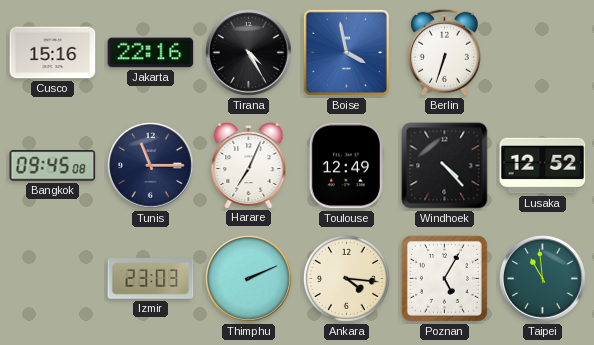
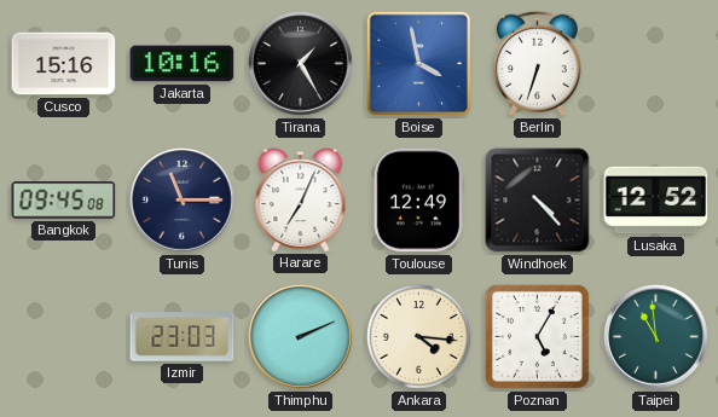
Jakarta: 22:16 -> 10:16
Tirana: 4:25 -> 1:25
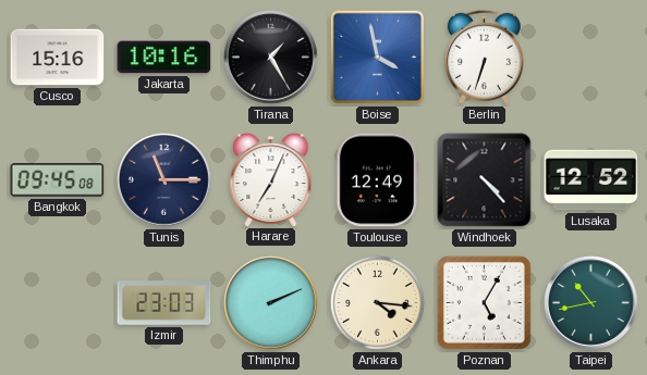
Taipei: 10:59 -> 10:43
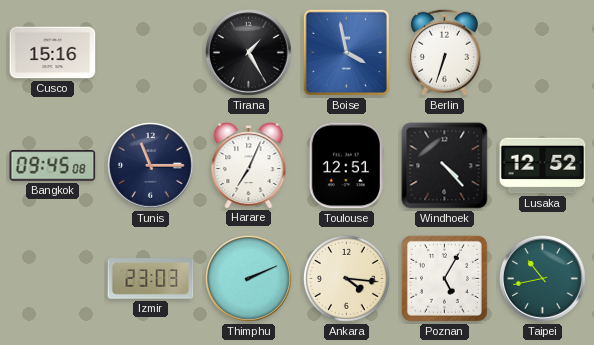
Jakarta: 10:16 -> none
Toulouse: 12:49 -> 12:51
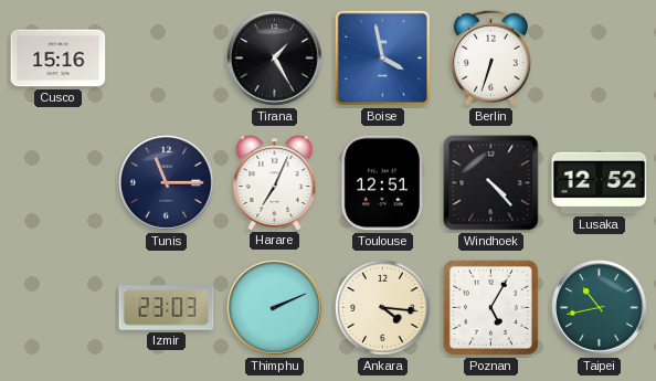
Bangkok: 09:45 -> none
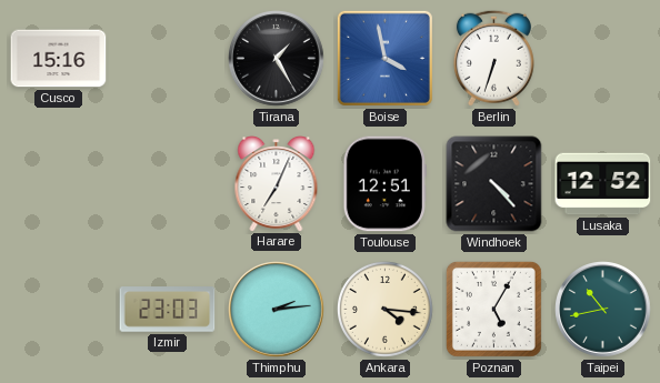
Tunis: 11:15 -> none
Thimphu: 2:11 -> 2:14
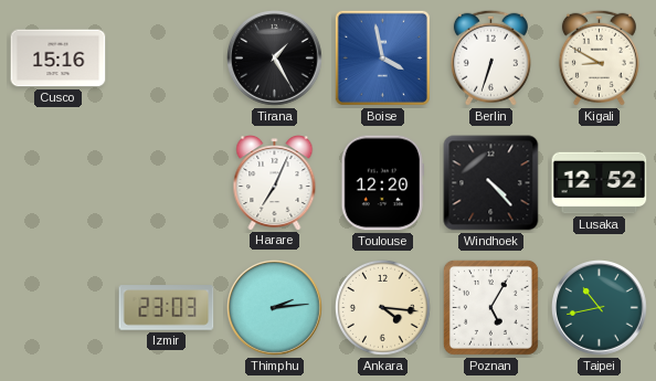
Kigali: none -> 8:50
Toulouse: 12:51 -> 12:20
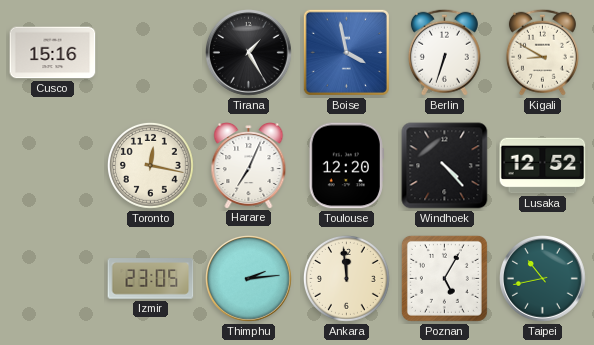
Toronto: none -> 12:17
Izmir: 23:03 -> 23:05
Ankara: 4:16 -> 11:59
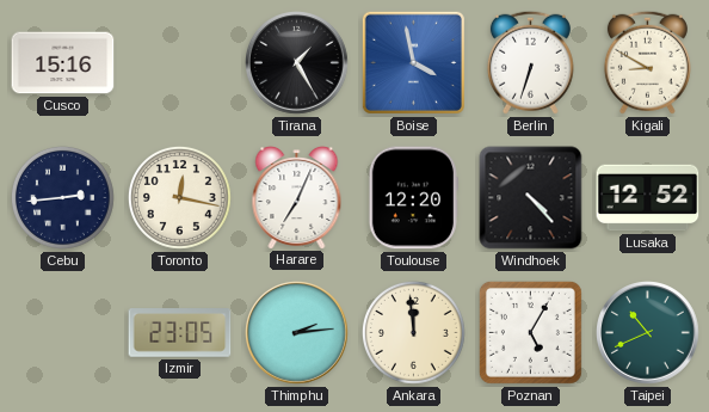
Cebu: none -> 2:44
Taipei: 10:43 -> 10:41
